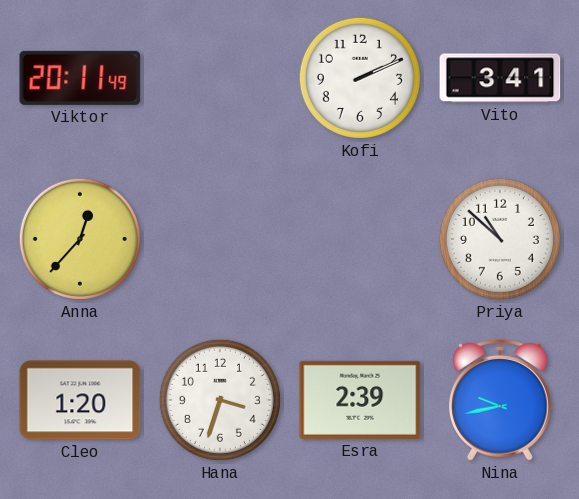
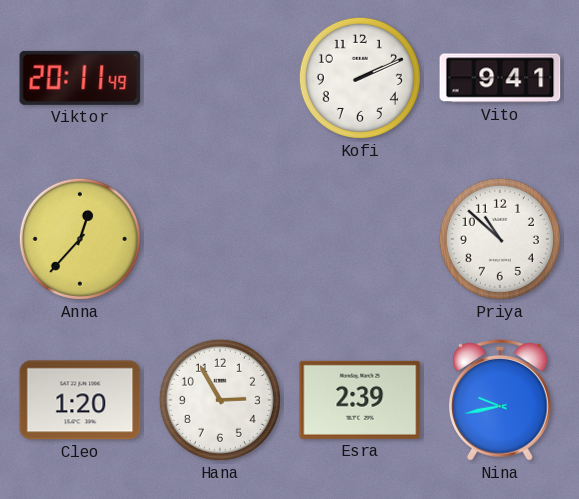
Vito: 3:41 -> 9:41
Hana: 3:33 -> 2:55
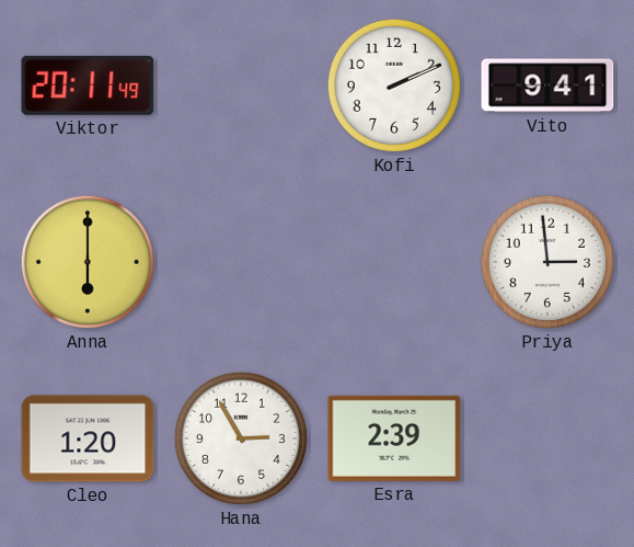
Anna: 12:37 -> 6:00
Priya: 10:52 -> 2:59
Nina: 9:43 -> none
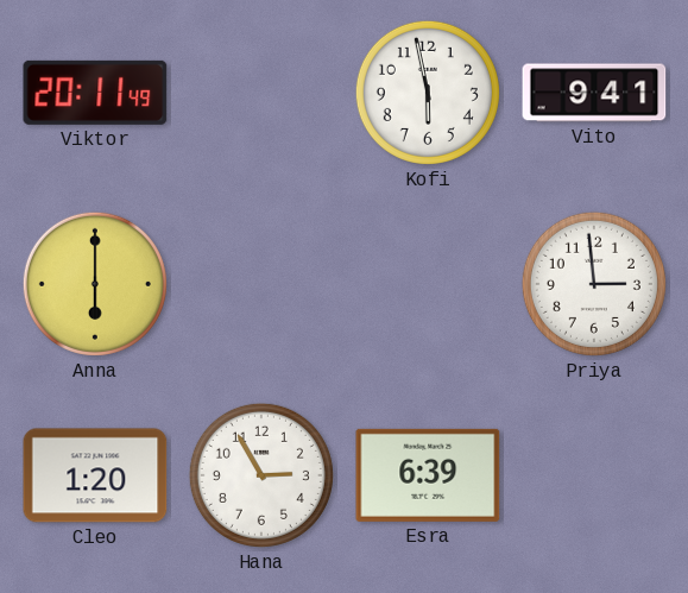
Kofi: 2:11 -> 5:58
Esra: 2:39 -> 6:39
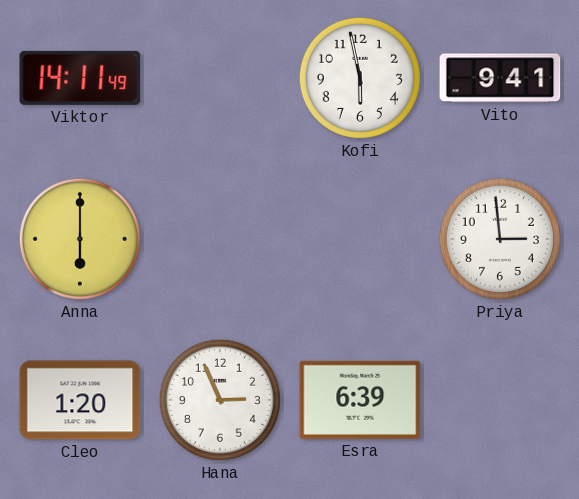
Viktor: 20:11 -> 14:11
Hana: 2:55 -> 2:56
